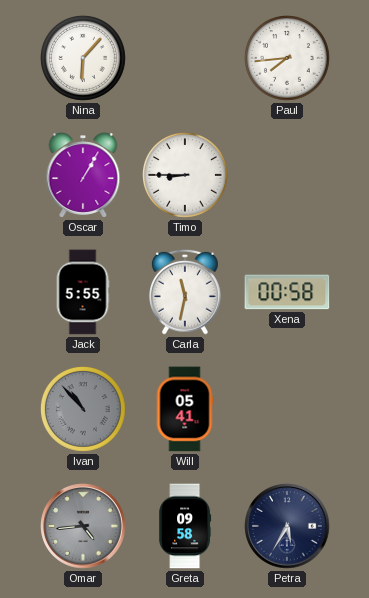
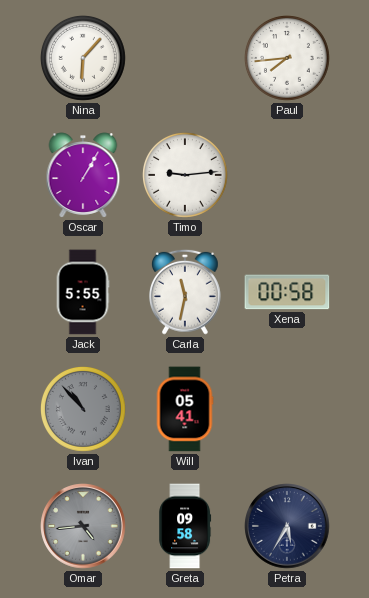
Timo: 8:45 -> 9:14
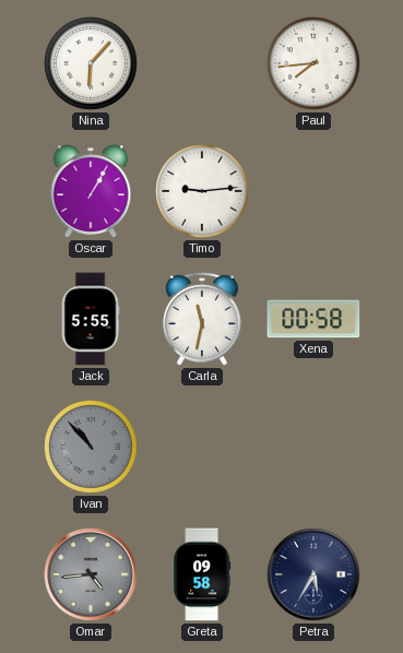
Will: 05:41 -> none
